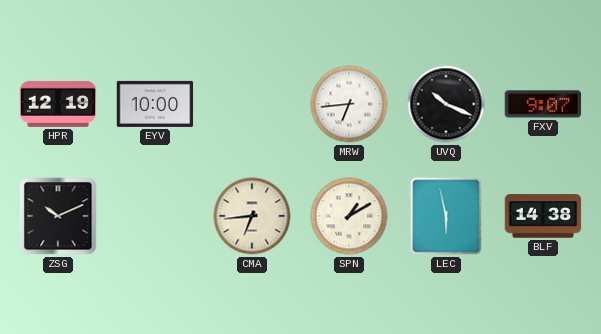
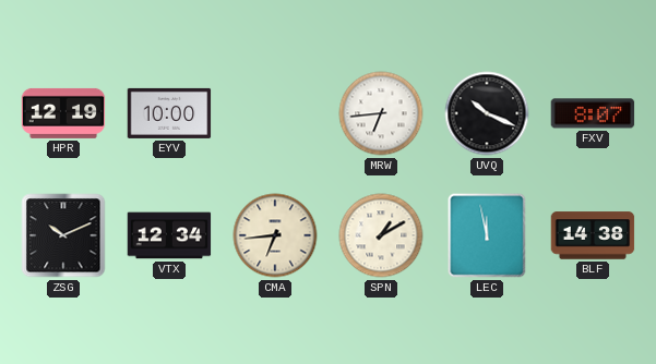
FXV: 9:07 -> 8:07
VTX: none -> 12:34
LEC: 5:58 -> 11:58
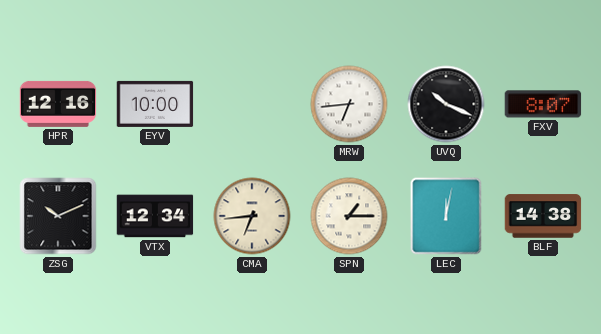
HPR: 12:19 -> 12:16
SPN: 1:10 -> 1:15
LEC: 11:58 -> 12:02
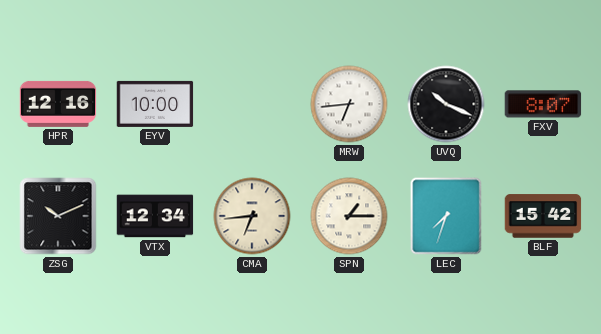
LEC: 12:02 -> 7:33
BLF: 14:38 -> 15:42
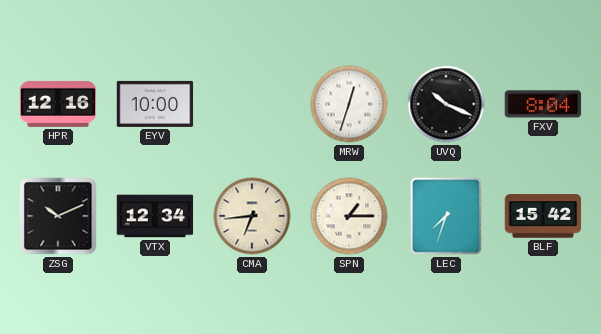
MRW: 6:44 -> 12:33
FXV: 8:07 -> 8:04
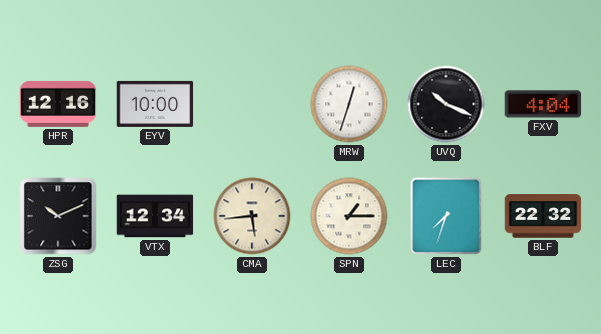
FXV: 8:04 -> 4:04
CMA: 6:44 -> 5:44
BLF: 15:42 -> 22:32
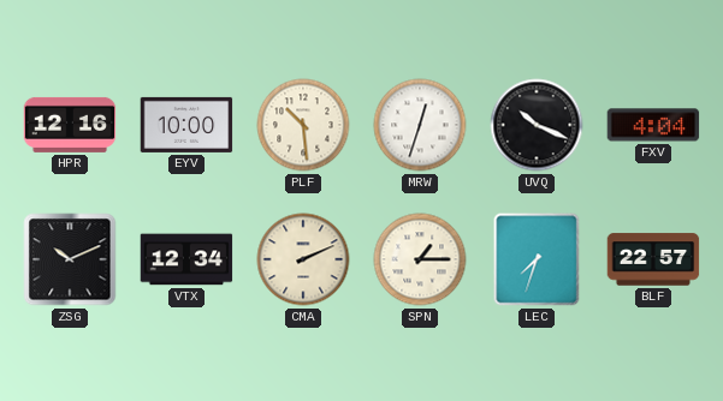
PLF: none -> 10:29
CMA: 5:44 -> 2:11
BLF: 22:32 -> 22:57
